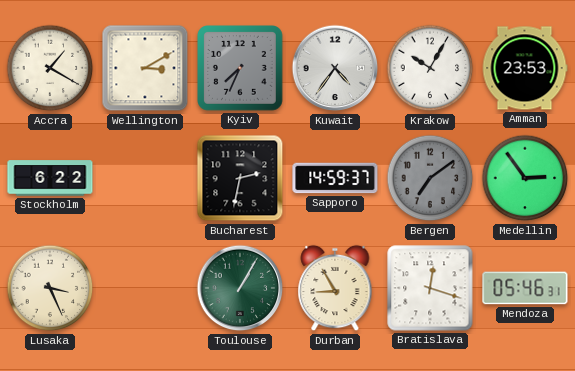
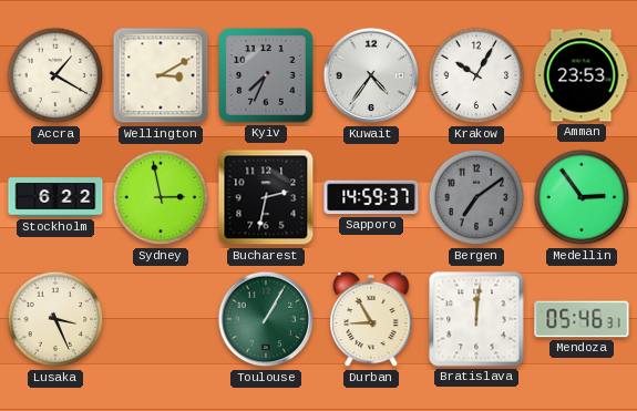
Sydney: none -> 2:58
Bratislava: 12:18 -> 12:01
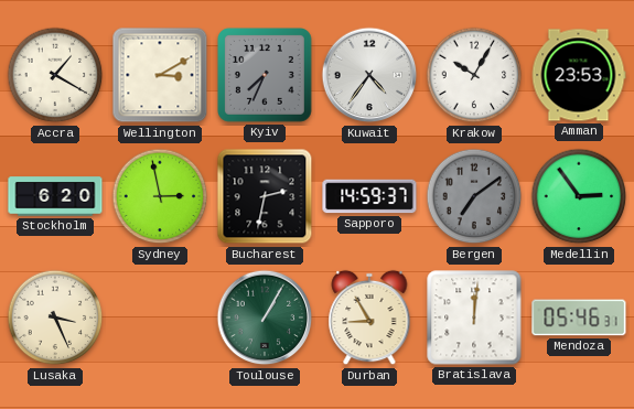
Stockholm: 6:22 -> 6:20
